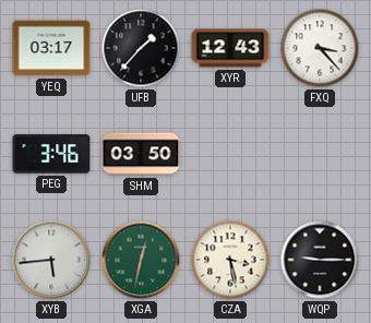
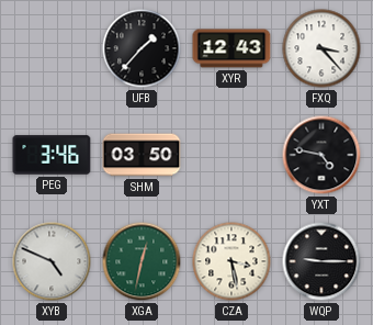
YEQ: 03:17 -> none
YXT: none -> 4:47
XYB: 5:44 -> 4:49
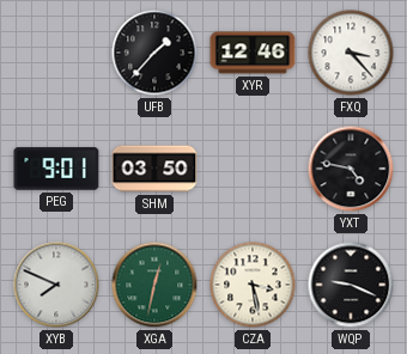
XYR: 12:43 -> 12:46
PEG: 3:46 -> 9:01
XYB: 4:49 -> 7:49
WQP: 9:15 -> 9:19
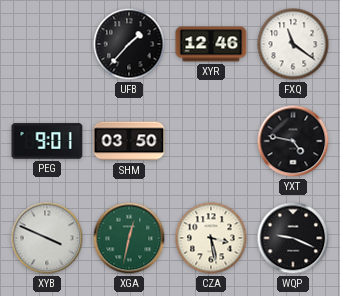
FXQ: 3:23 -> 11:21
XYB: 7:49 -> 3:49
